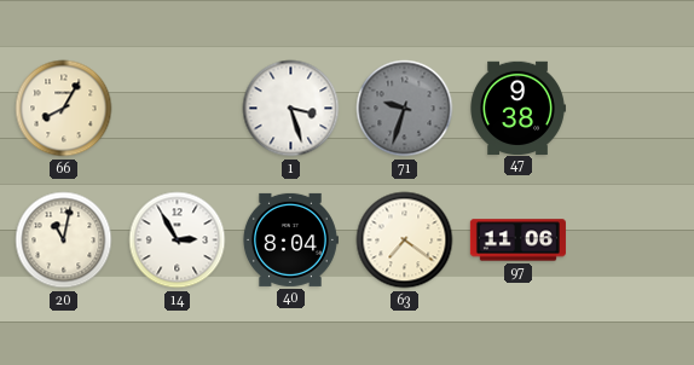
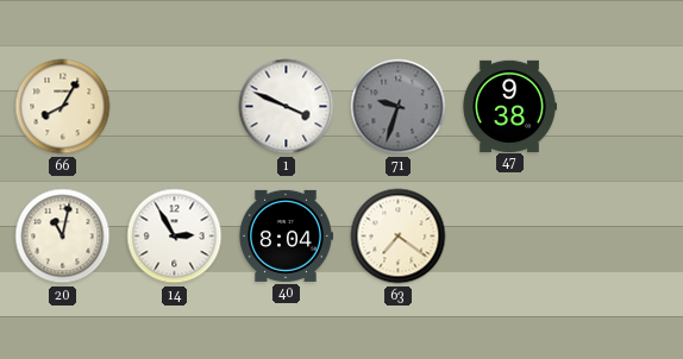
1: 3:27 -> 3:49
97: 11:06 -> none
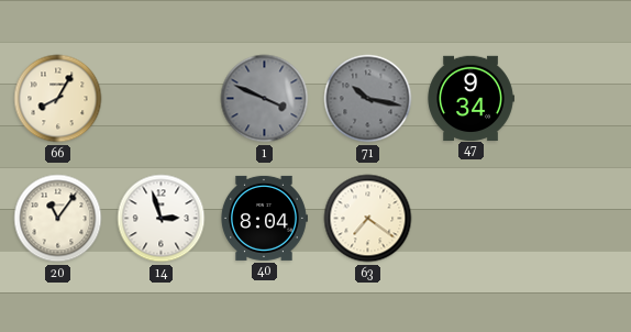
1 dial: white -> grey
71: 9:33 -> 10:17
47: 9:38 -> 9:34
20: 11:02 -> 11:06
14: 2:55 -> 2:57
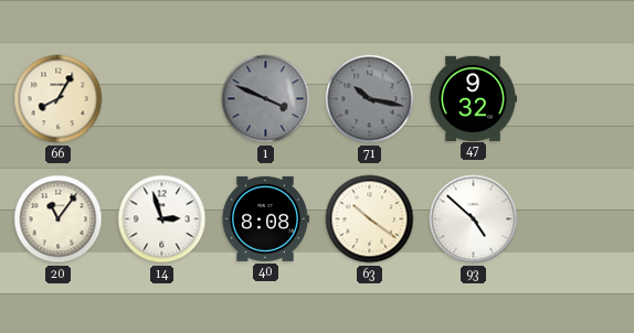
47: 9:34 -> 9:32
40: 8:04 -> 8:08
63: 7:21 -> 10:21
93: none -> 4:52
